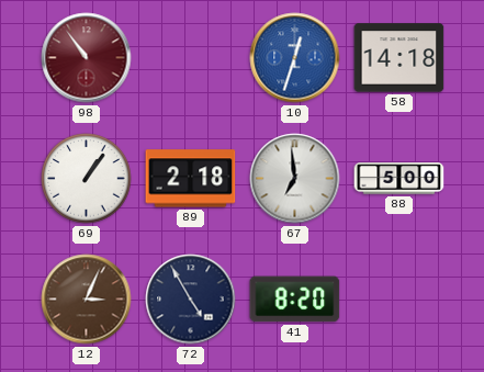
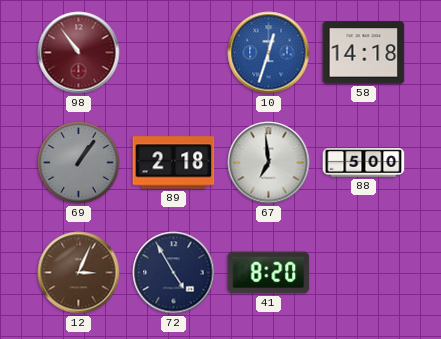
69 dial: white -> grey
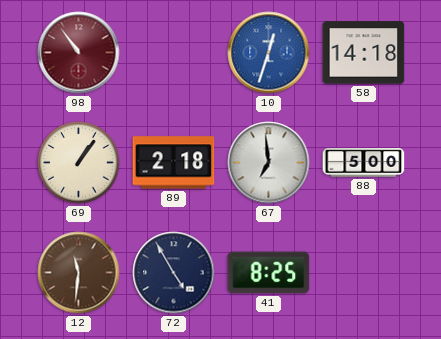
69 dial: grey -> cream
12: 3:04 -> 11:31
41: 8:20 -> 8:25
